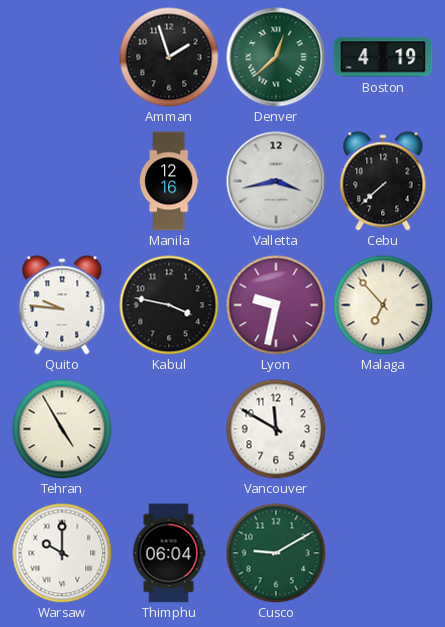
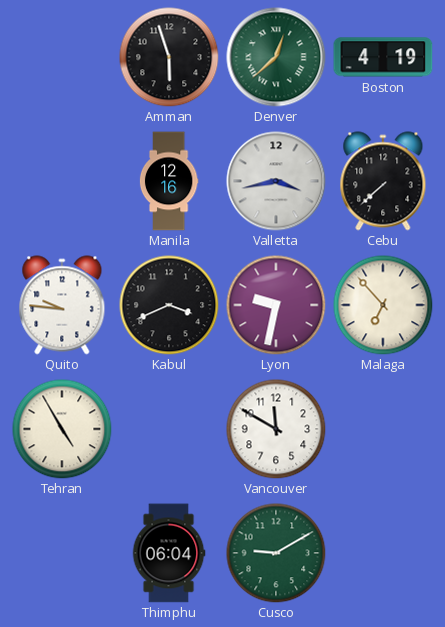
Amman: 1:57 -> 5:57
Kabul: 3:47 -> 3:41
Warsaw: 10:00 -> none
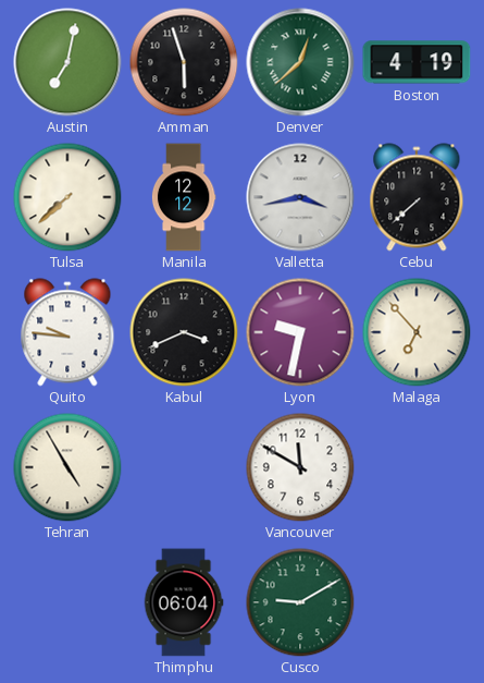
Austin: none -> 7:02
Tulsa: none -> 7:38
Manila: 12:16 -> 12:12
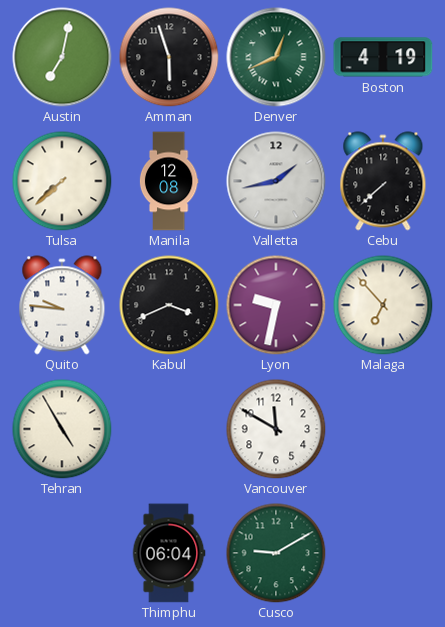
Denver: 12:38 -> 12:41
Manila: 12:12 -> 12:08
Valletta: 3:43 -> 1:43
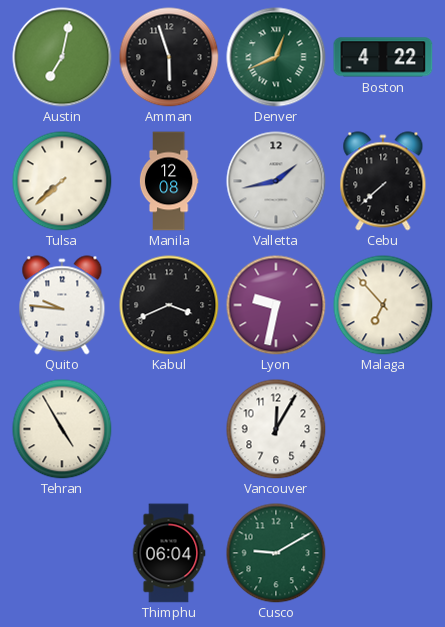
Boston: 4:19 -> 4:22
Vancouver: 11:50 -> 12:05
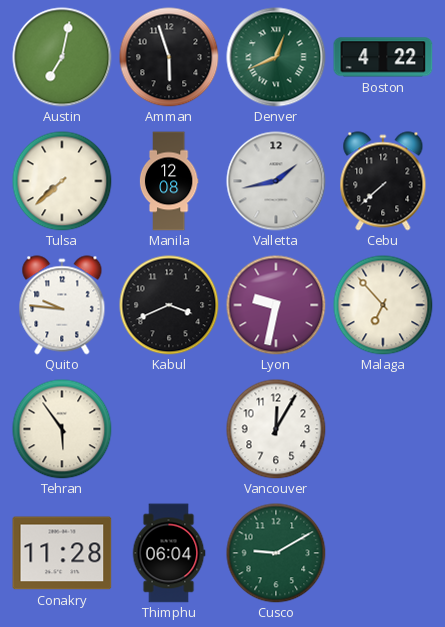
Tehran: 4:55 -> 5:54
Conakry: none -> 11:28
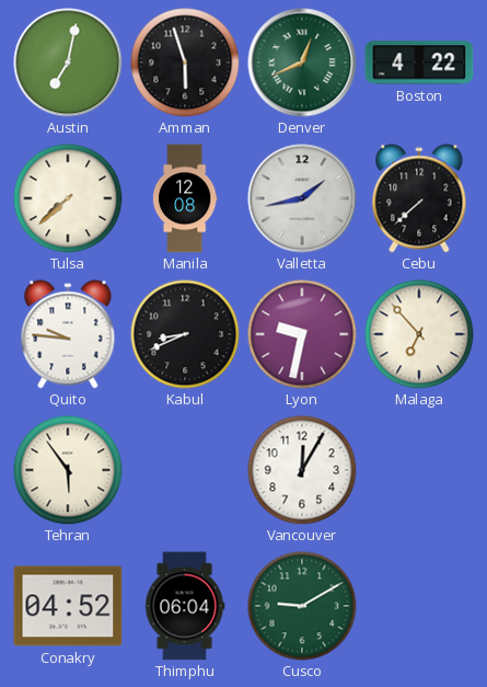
Kabul: 3:41 -> 8:41
Conakry: 11:28 -> 04:52
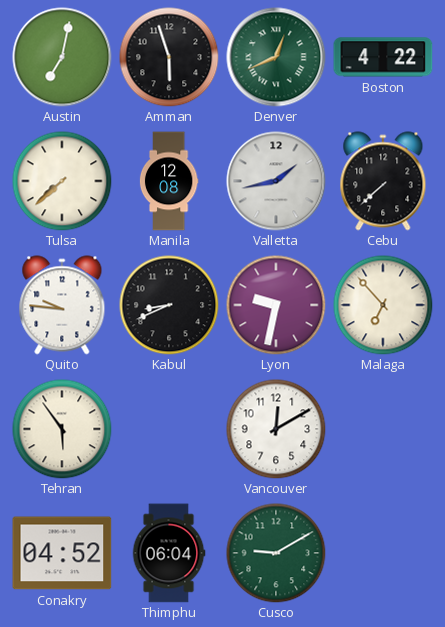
Vancouver: 12:05 -> 12:10
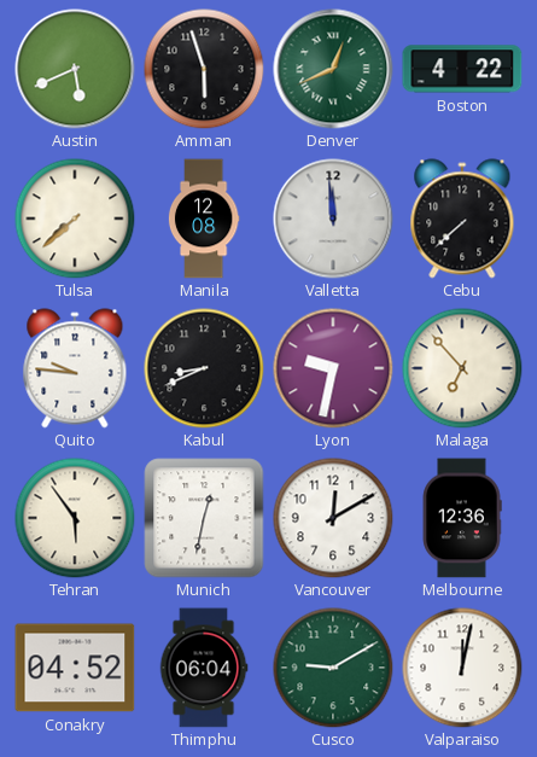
Austin: 7:02 -> 5:41
Valletta: 1:43 -> 11:59
Munich: none -> 12:32
Melbourne: none -> 12:36
Valparaiso: none -> 12:02
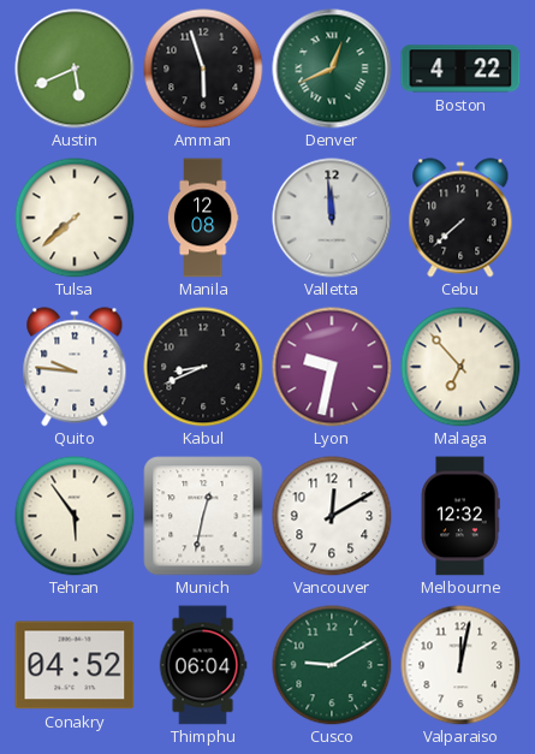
Melbourne: 12:36 -> 12:32
